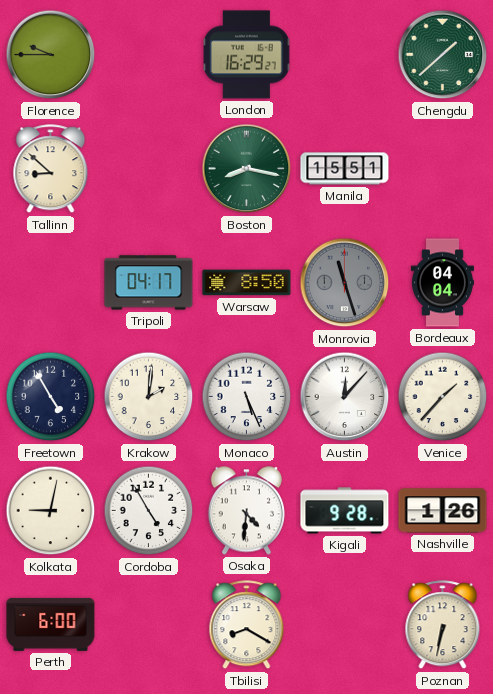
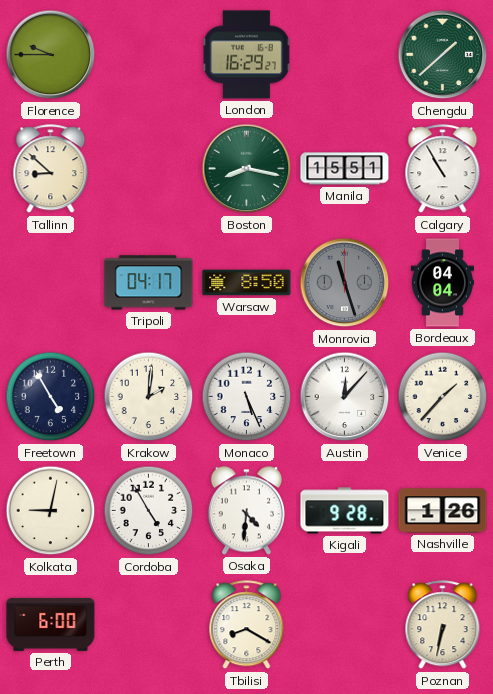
Calgary: none -> 10:55
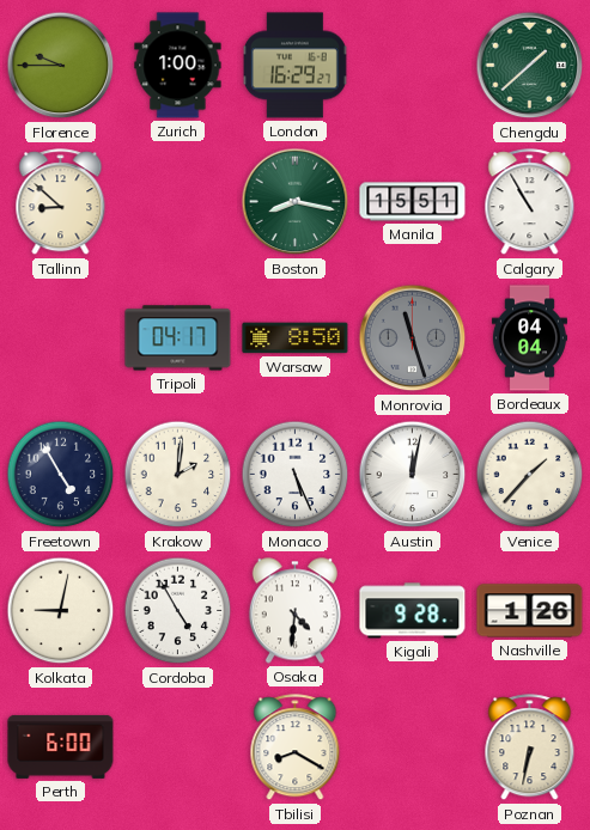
Zurich: none -> 1:00
Austin: 12:07 -> 12:02
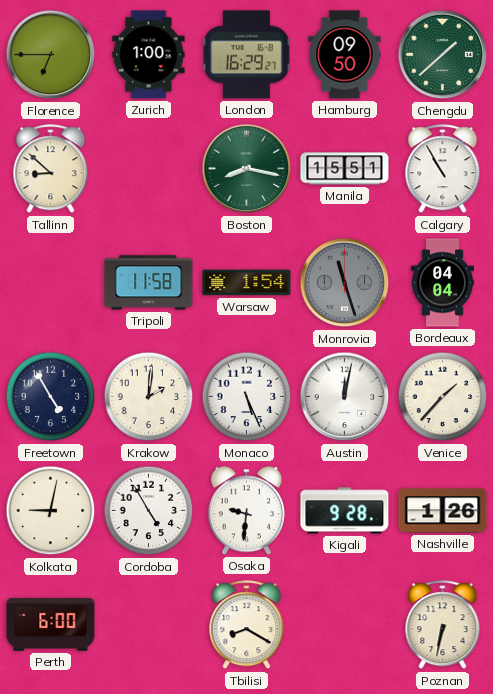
Florence: 9:45 -> 6:45
Hamburg: none -> 09:50
Tripoli: 04:17 -> 11:58
Warsaw: 8:50 -> 1:54
Osaka: 4:31 -> 9:31
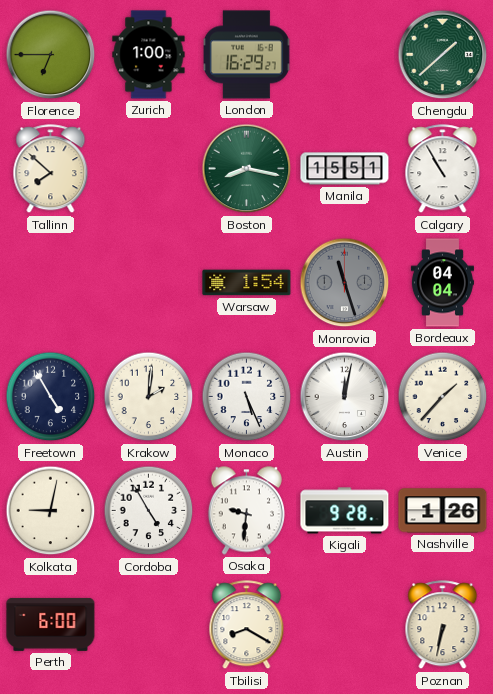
Hamburg: 09:50 -> none
Tallinn: 8:52 -> 7:52
Tripoli: 11:58 -> none
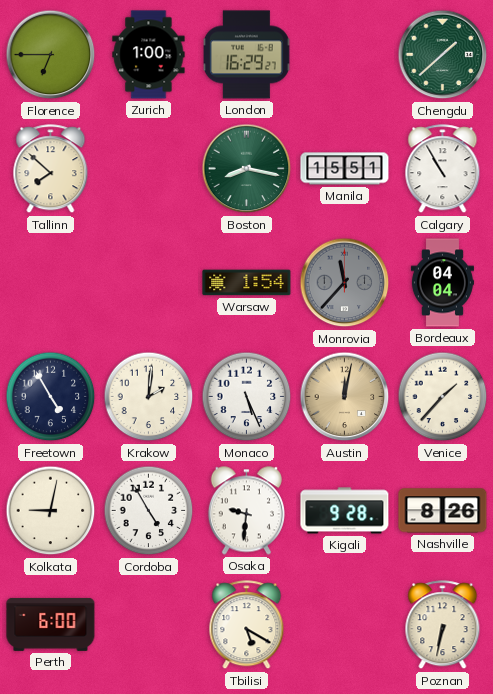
Monrovia: 11:27 -> 11:37
Austin dial: white -> champagne
Nashville: 1:26 -> 8:26
Tbilisi: 8:20 -> 5:20
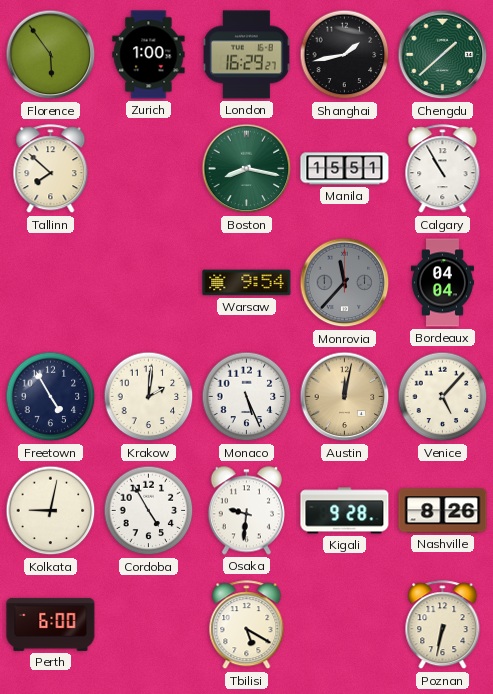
Florence: 6:45 -> 5:54
Shanghai: none -> 1:43
Warsaw: 1:54 -> 9:54
Venice: 1:37 -> 5:07
